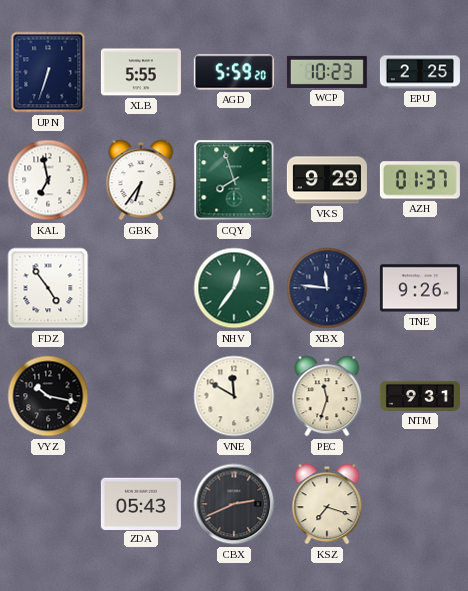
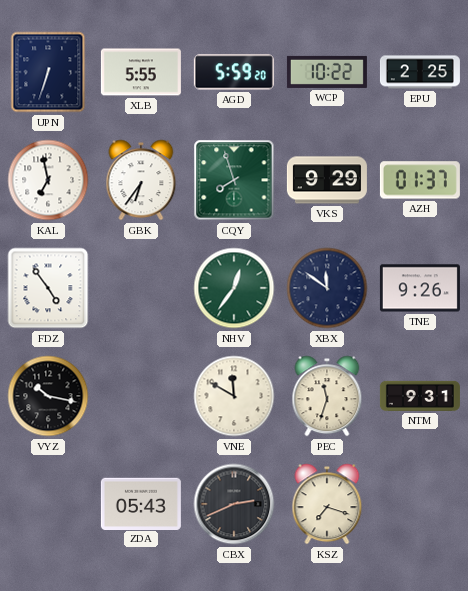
WCP: 10:23 -> 10:22
XBX: 11:46 -> 11:51
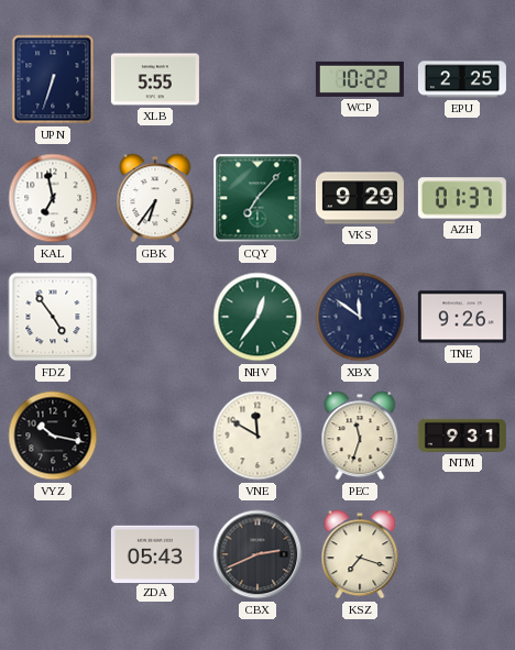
AGD: 5:59 -> none
CQY: 7:57 -> 7:07
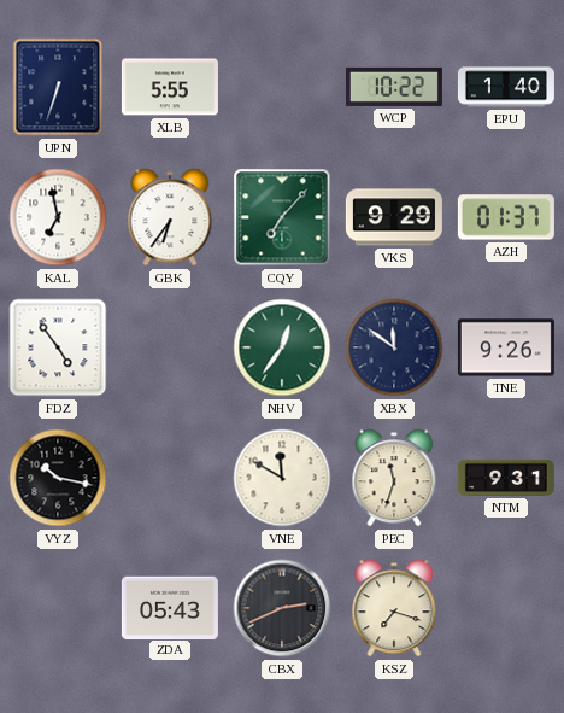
EPU: 2:25 -> 1:40
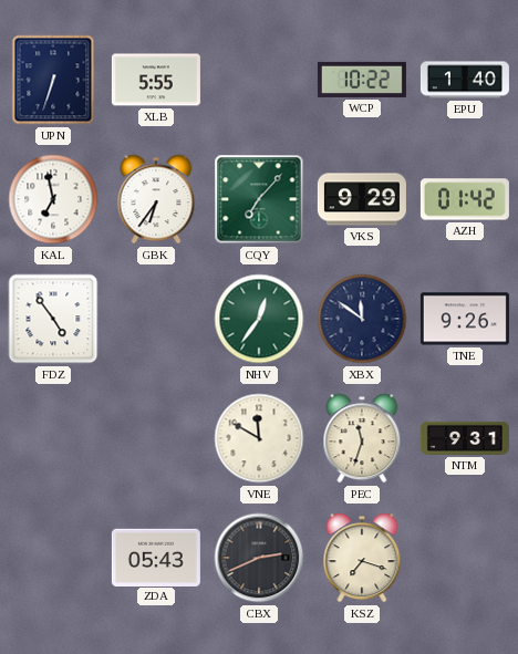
AZH: 01:37 -> 01:42
VYZ: 10:17 -> none
